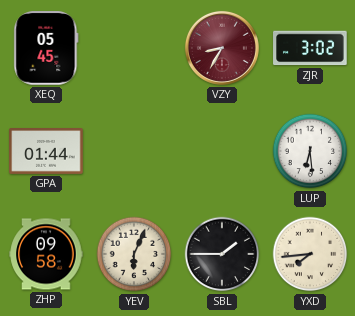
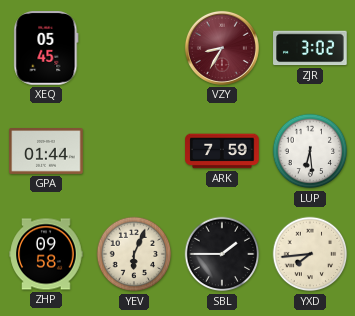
ARK: none -> 7:59
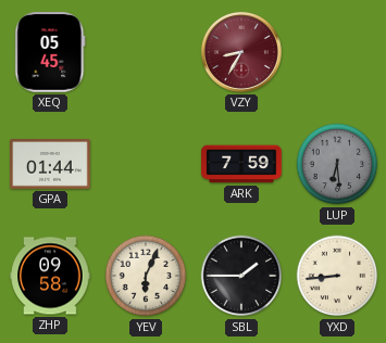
ZJR: 3:02 -> none
LUP dial: white -> grey
YXD: 7:44 -> 8:44
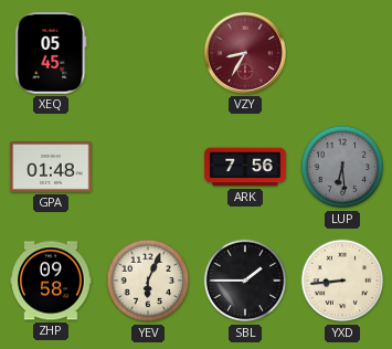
GPA: 01:44 -> 01:48
ARK: 7:59 -> 7:56
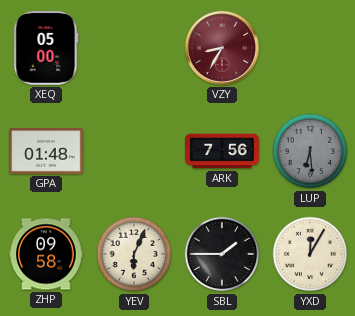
XEQ: 05:45 -> 05:00
YXD: 8:44 -> 12:05
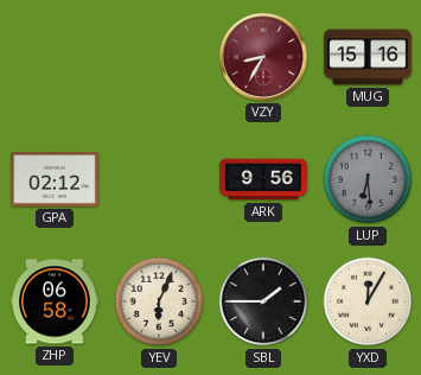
XEQ: 05:00 -> none
MUG: none -> 15:16
GPA: 01:48 -> 02:12
ARK: 7:56 -> 9:56
ZHP: 09:58 -> 06:58
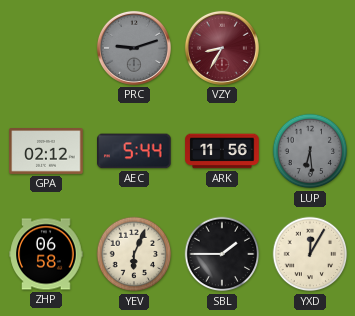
PRC: none -> 9:12
MUG: 15:16 -> none
AEC: none -> 5:44
ARK: 9:56 -> 11:56
